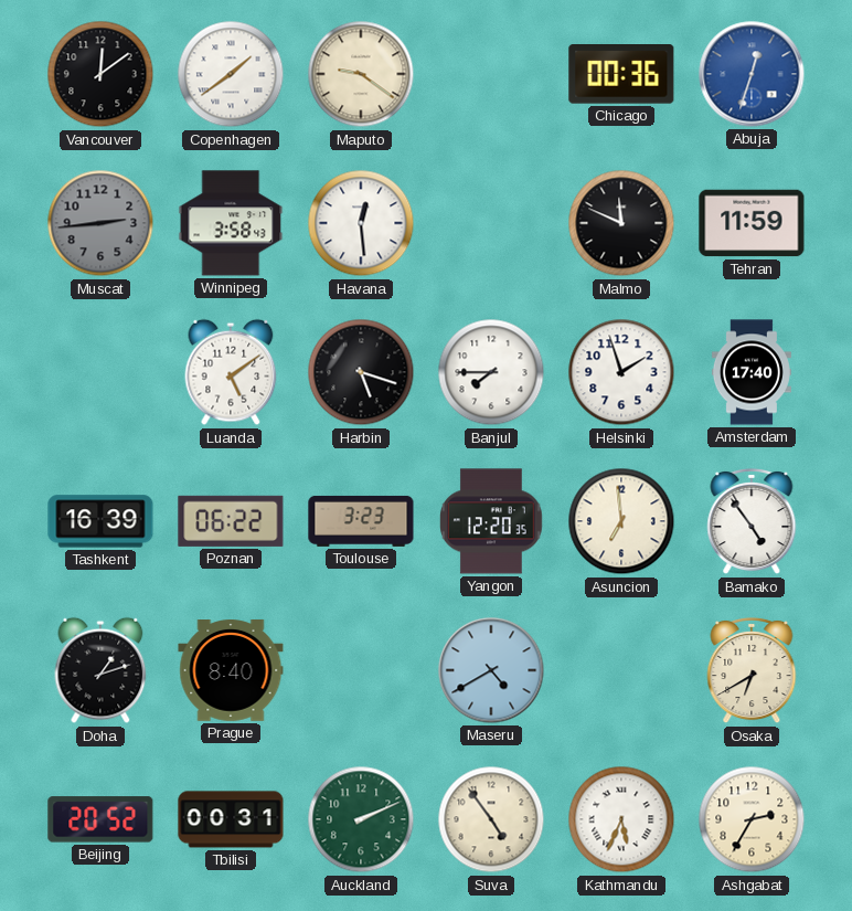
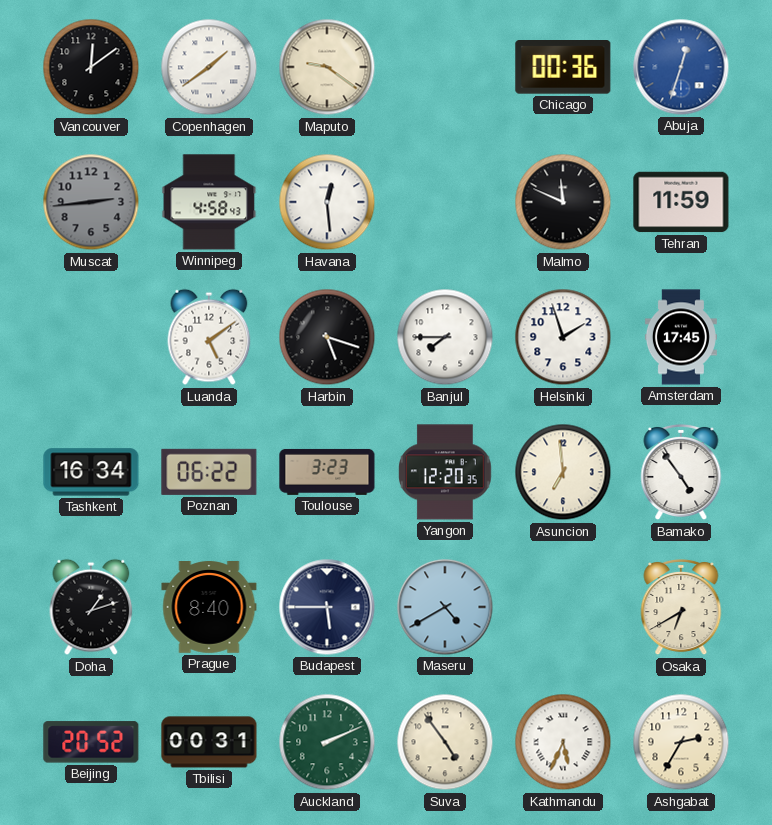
Winnipeg: 3:58 -> 4:58
Amsterdam: 17:40 -> 17:45
Tashkent: 16:39 -> 16:34
Budapest: none -> 5:45
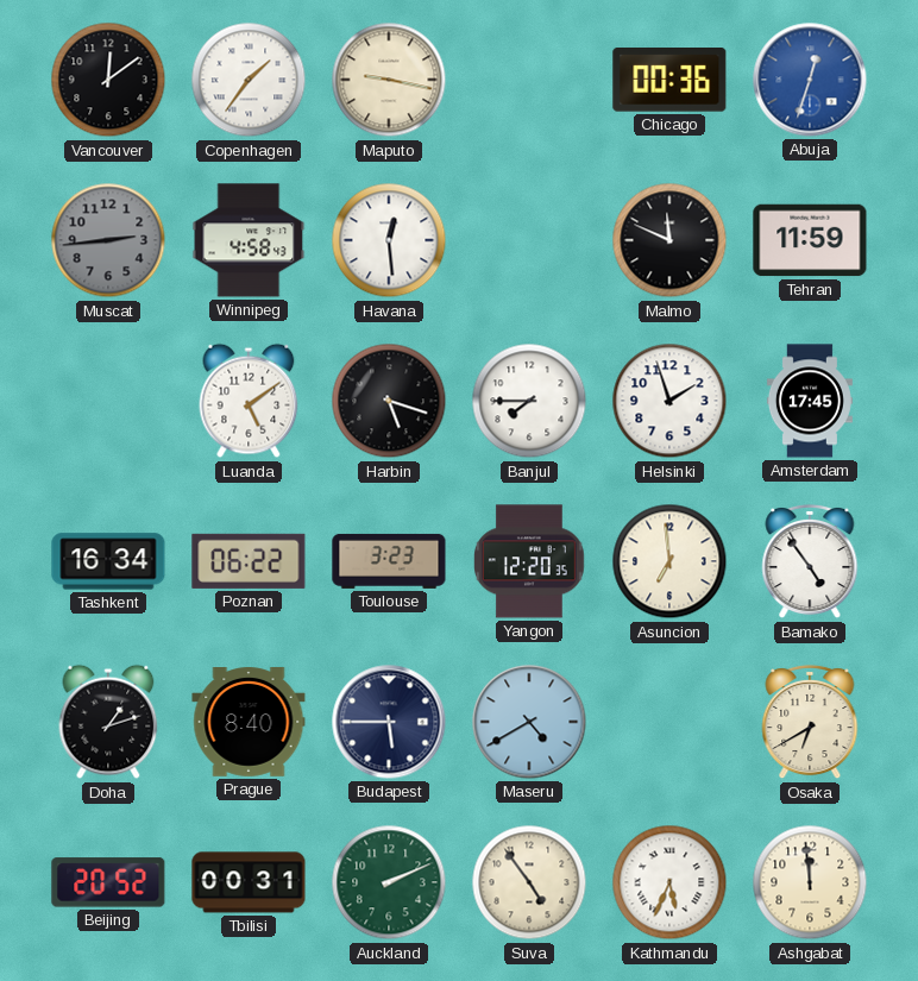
Copenhagen: 1:39 -> 1:36
Maputo: 9:21 -> 9:17
Ashgabat: 2:35 -> 11:59
